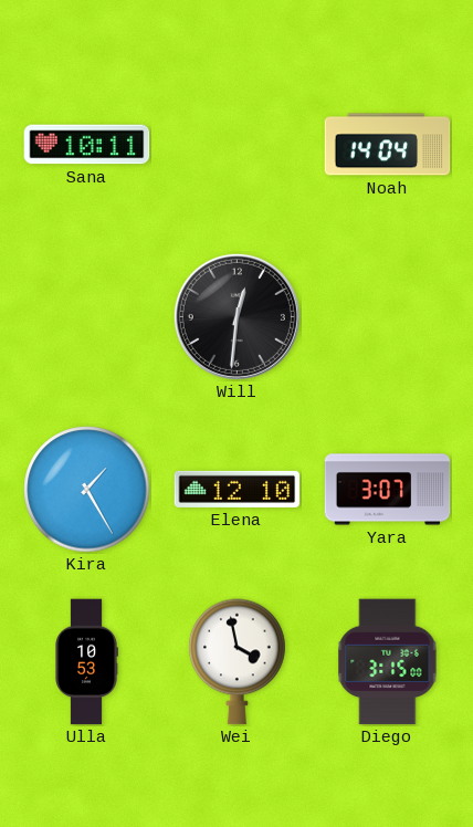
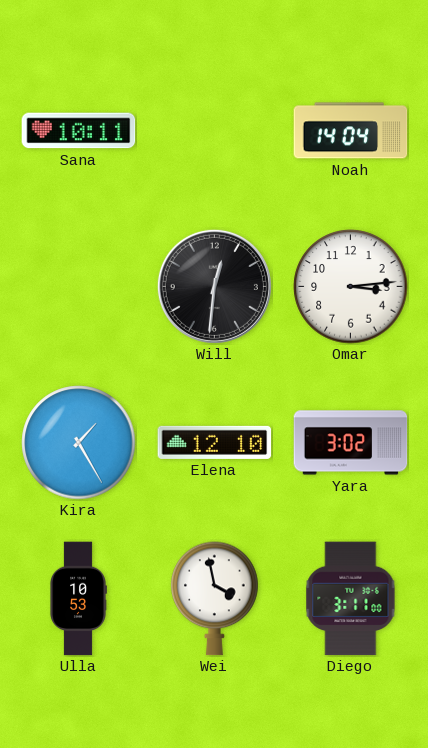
Omar: none -> 3:14
Yara: 3:07 -> 3:02
Diego: 3:15 -> 3:11
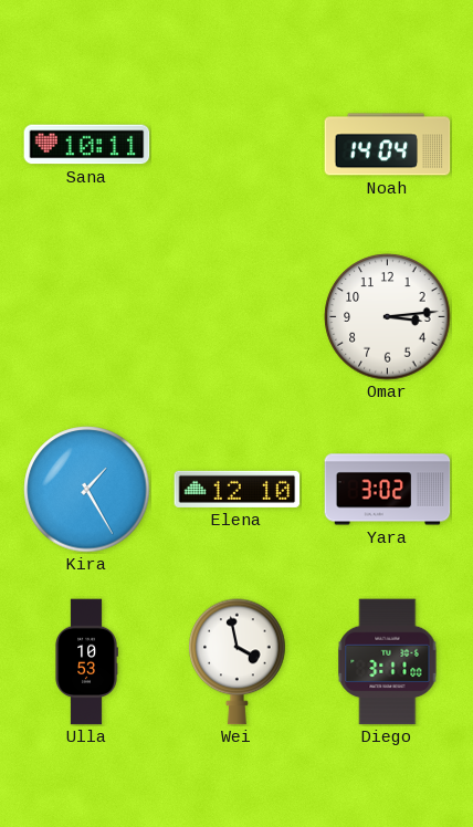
Will: 12:31 -> none
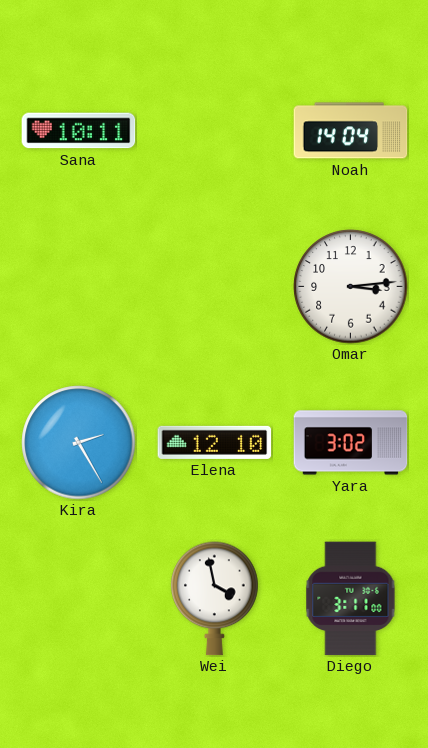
Kira: 1:25 -> 2:25
Ulla: 10:53 -> none
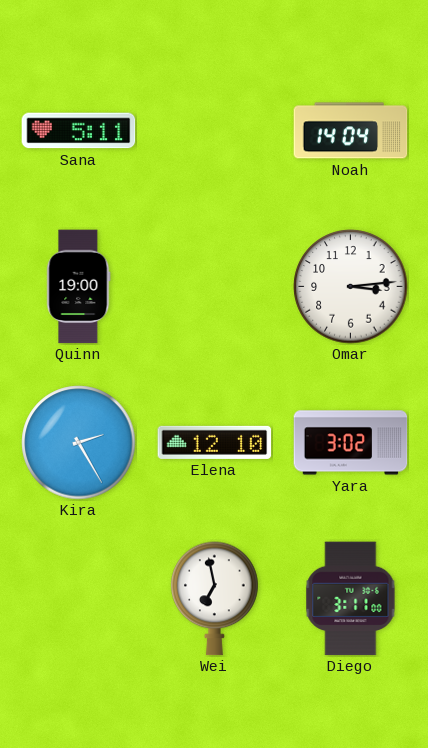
Sana: 10:11 -> 5:11
Quinn: none -> 19:00
Wei: 3:58 -> 6:58
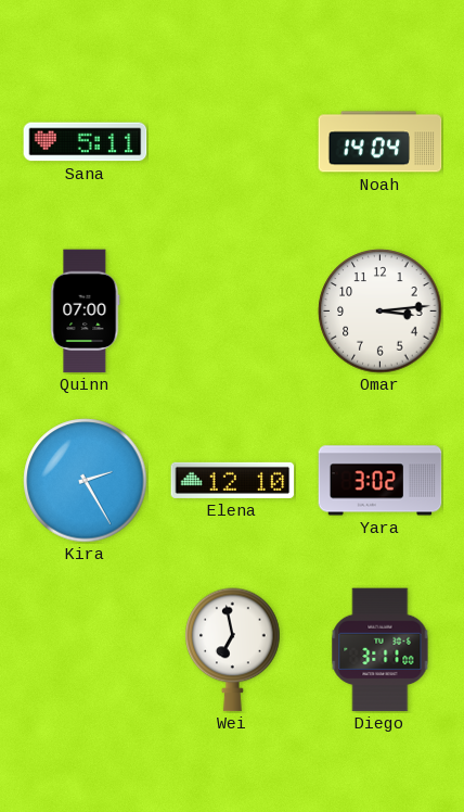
Quinn: 19:00 -> 07:00
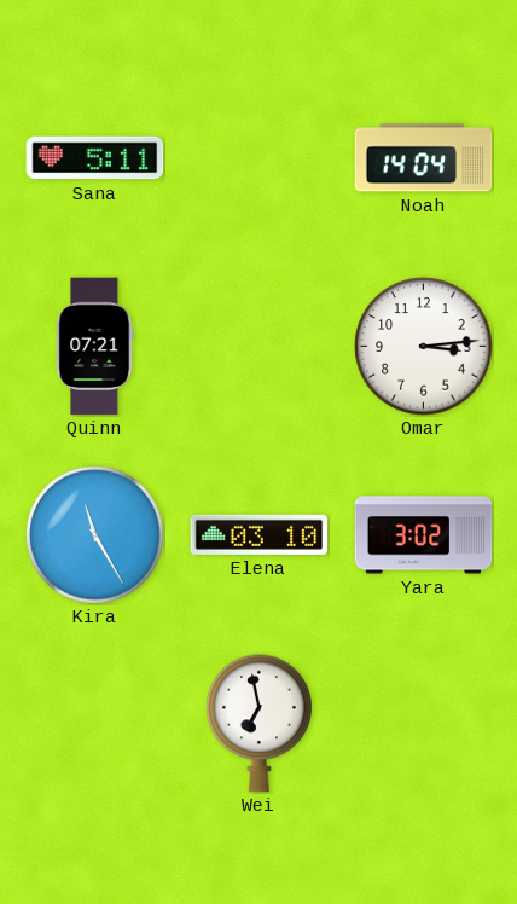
Quinn: 07:00 -> 07:21
Kira: 2:25 -> 11:25
Elena: 12:10 -> 03:10
Diego: 3:11 -> none
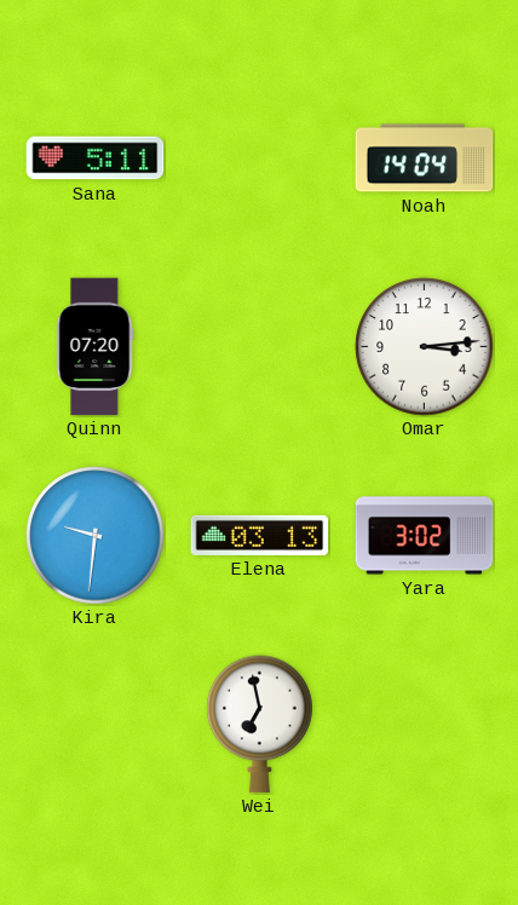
Quinn: 07:21 -> 07:20
Kira: 11:25 -> 9:31
Elena: 03:10 -> 03:13
